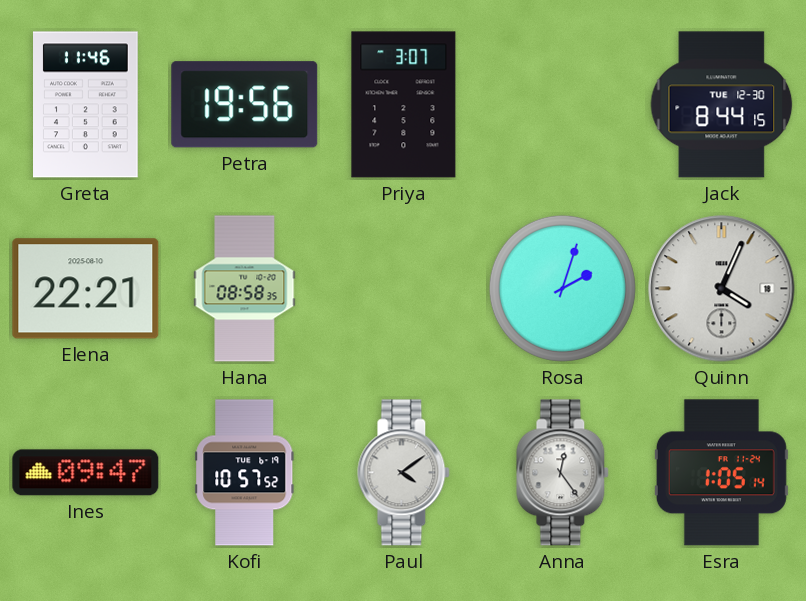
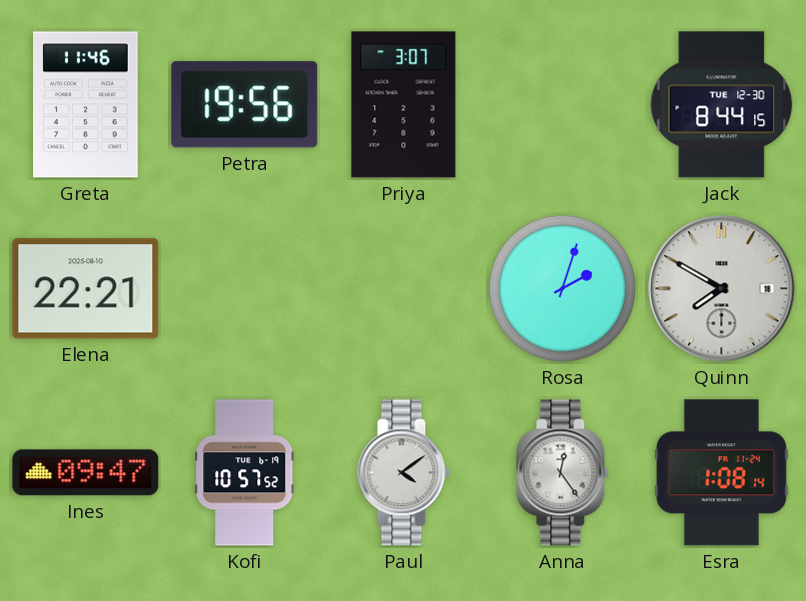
Hana: 08:58 -> none
Quinn: 4:04 -> 7:50
Esra: 1:05 -> 1:08
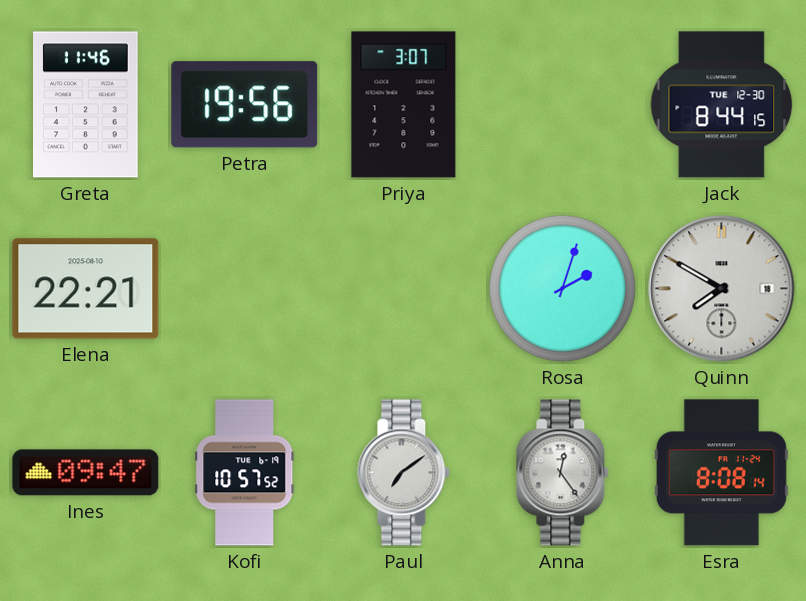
Paul: 4:09 -> 7:09
Esra: 1:08 -> 8:08
